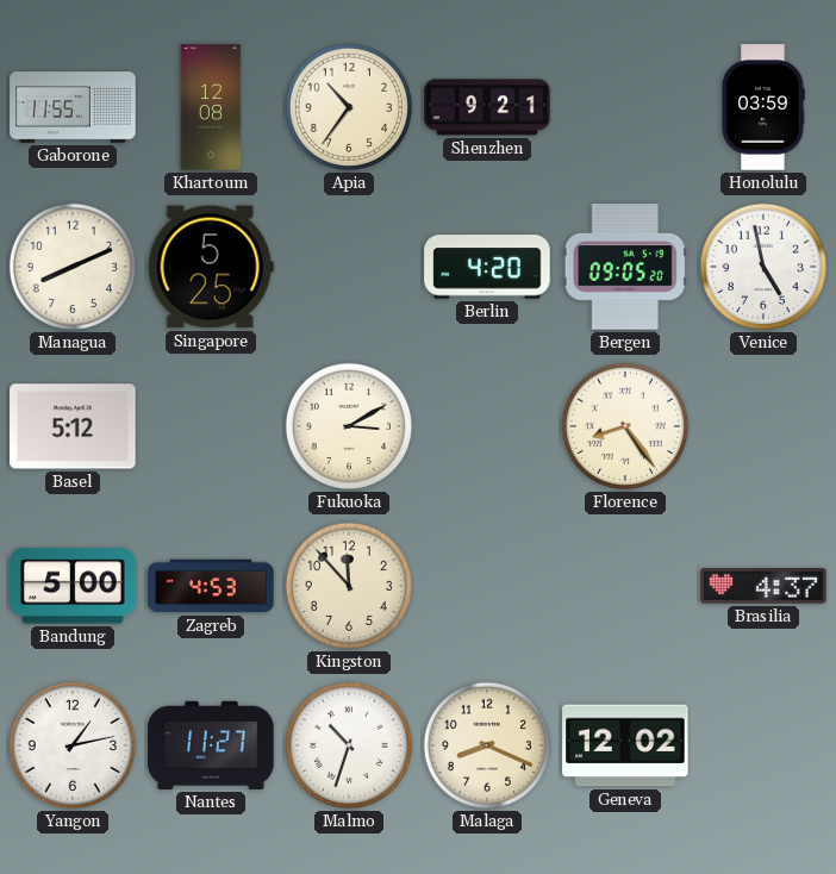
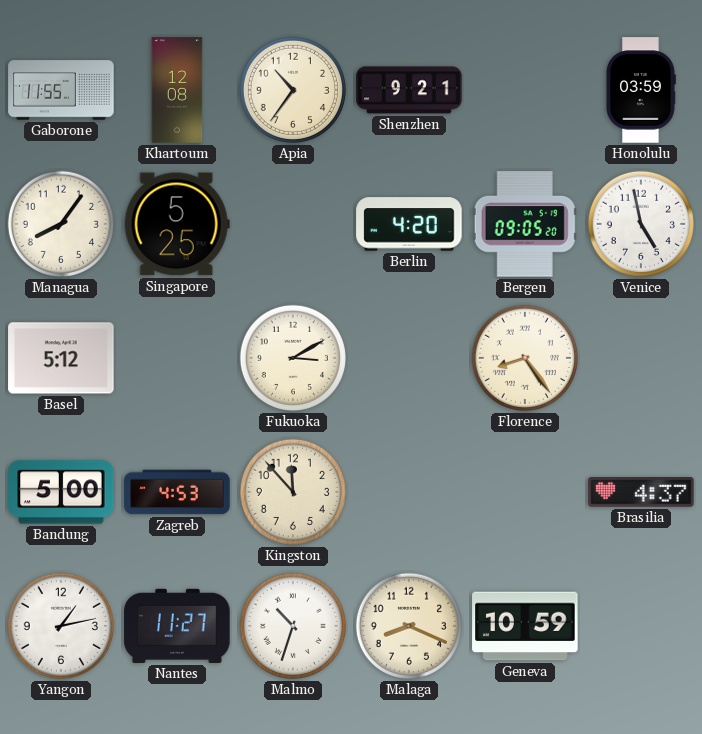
Managua: 8:11 -> 8:06
Geneva: 12:02 -> 10:59
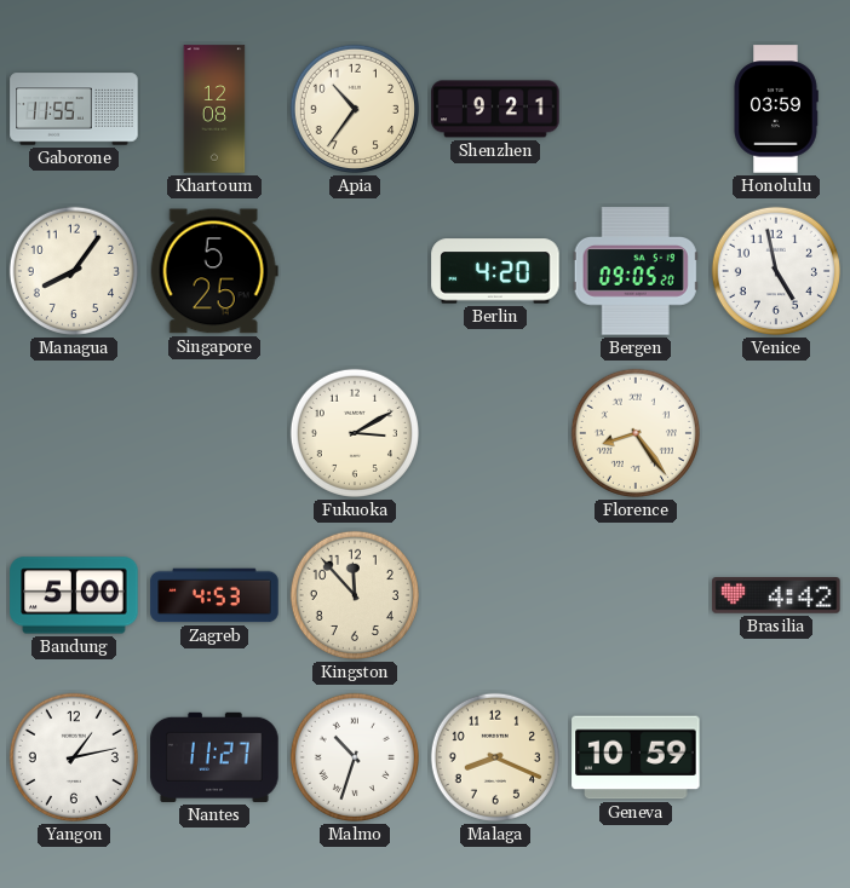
Basel: 5:12 -> none
Brasilia: 4:37 -> 4:42
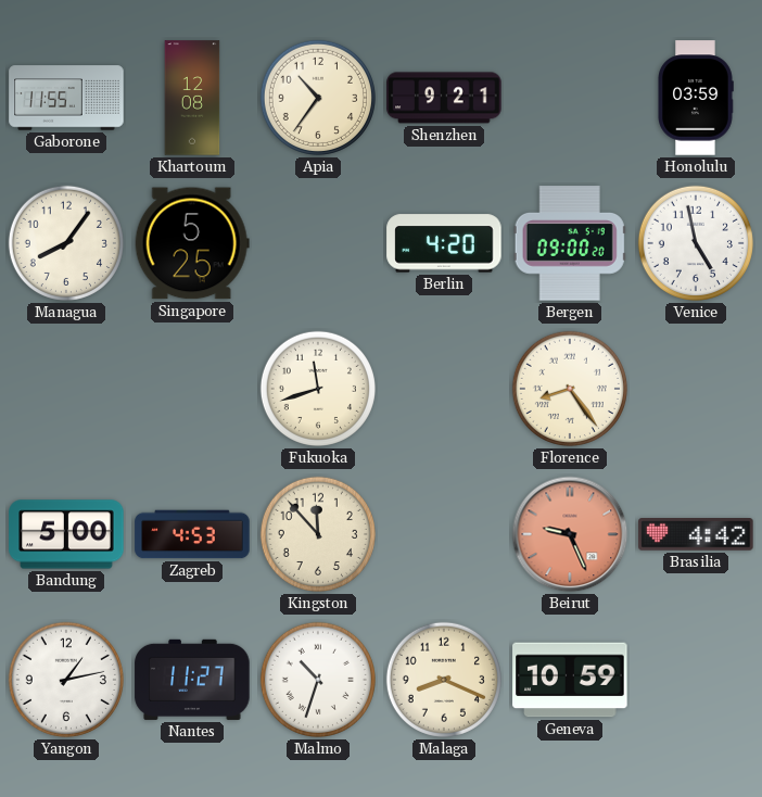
Bergen: 09:05 -> 09:00
Fukuoka: 3:10 -> 11:42
Beirut: none -> 9:26
